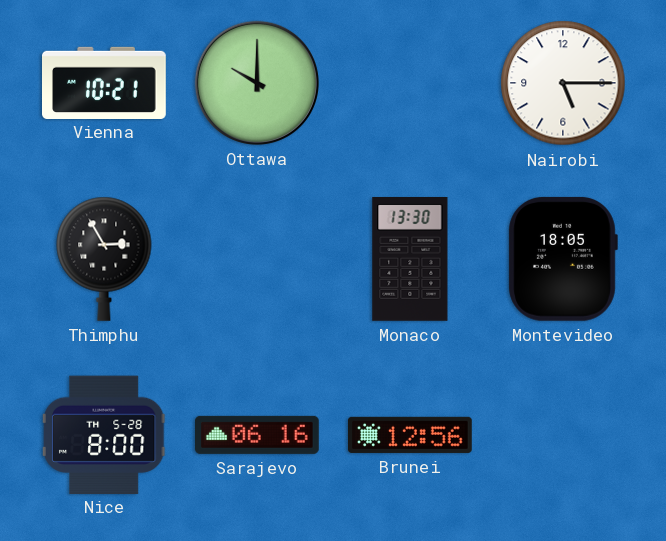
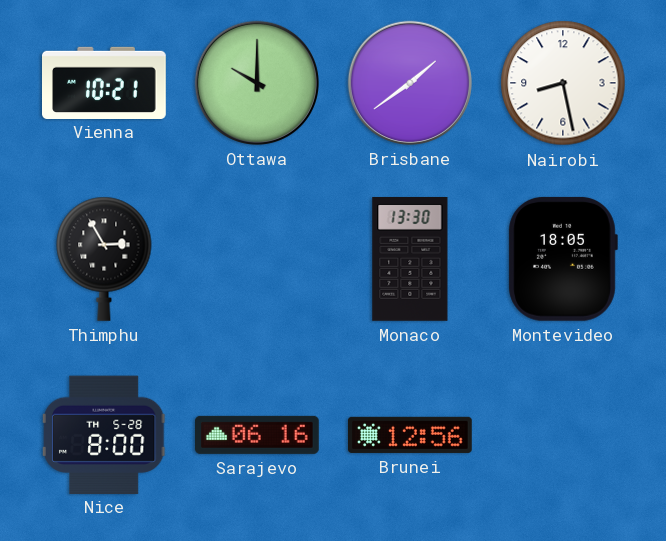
Brisbane: none -> 1:39
Nairobi: 5:15 -> 8:28
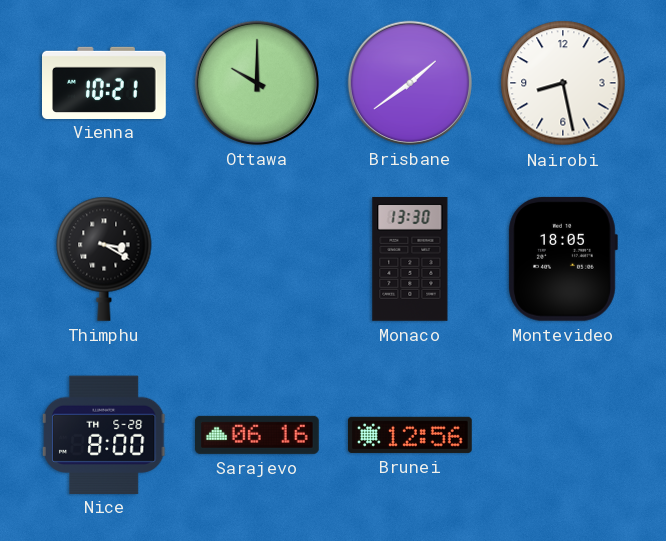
Thimphu: 2:55 -> 3:20
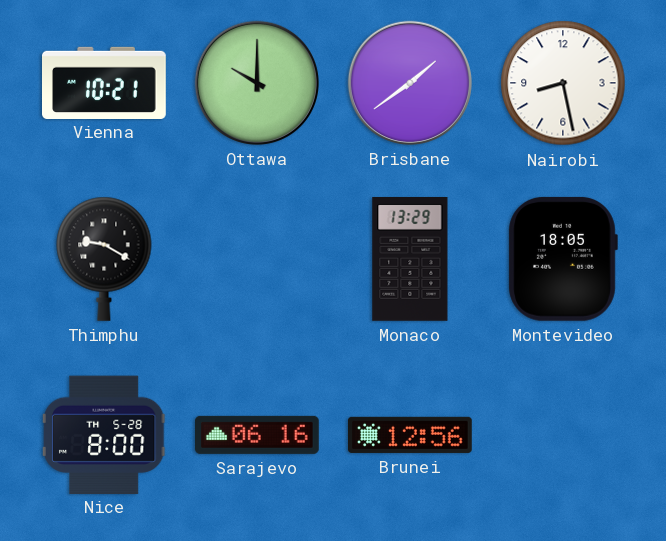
Thimphu: 3:20 -> 9:20
Monaco: 13:30 -> 13:29
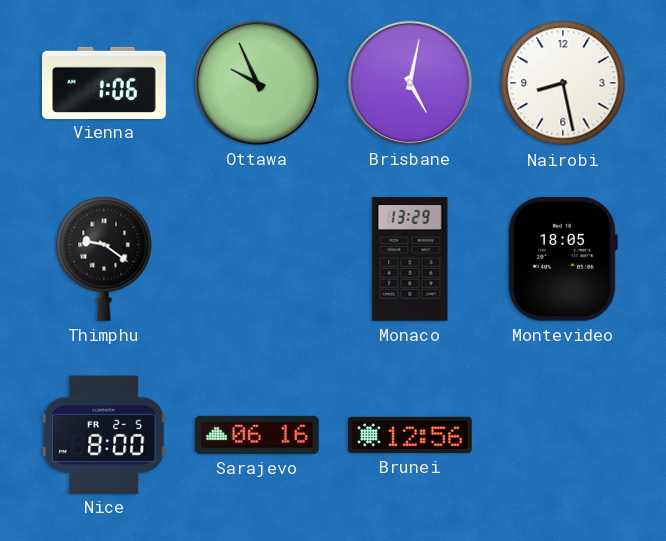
Vienna: 10:21 -> 1:06
Ottawa: 10:00 -> 9:56
Brisbane: 1:39 -> 5:02
Thimphu: 9:20 -> 9:21
Nice date: TH 5-28 -> FR 2-5
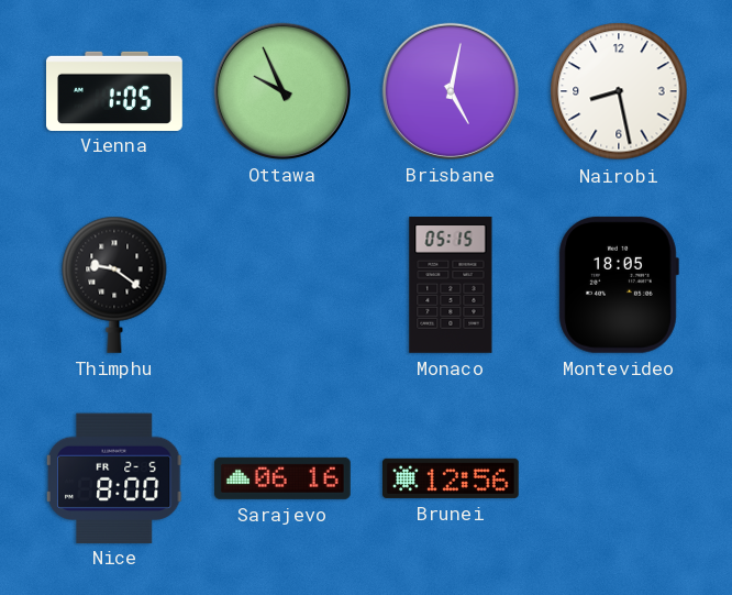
Vienna: 1:06 -> 1:05
Monaco: 13:29 -> 05:15
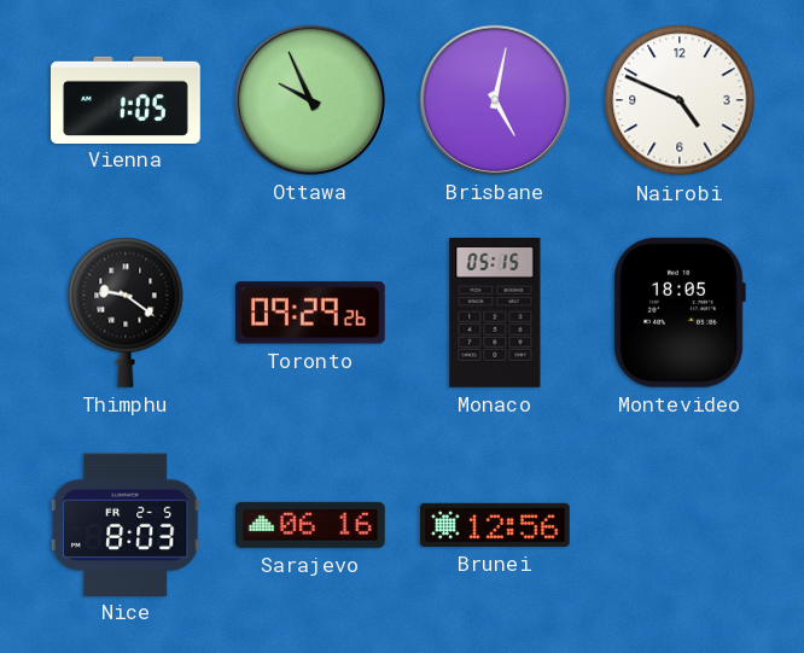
Nairobi: 8:28 -> 4:49
Toronto: none -> 09:29
Nice: 8:00 -> 8:03
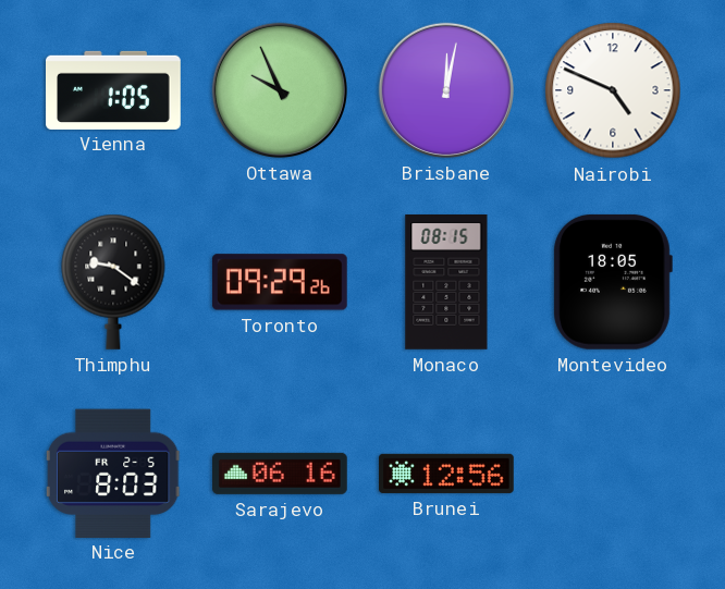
Brisbane: 5:02 -> 12:02
Monaco: 05:15 -> 08:15
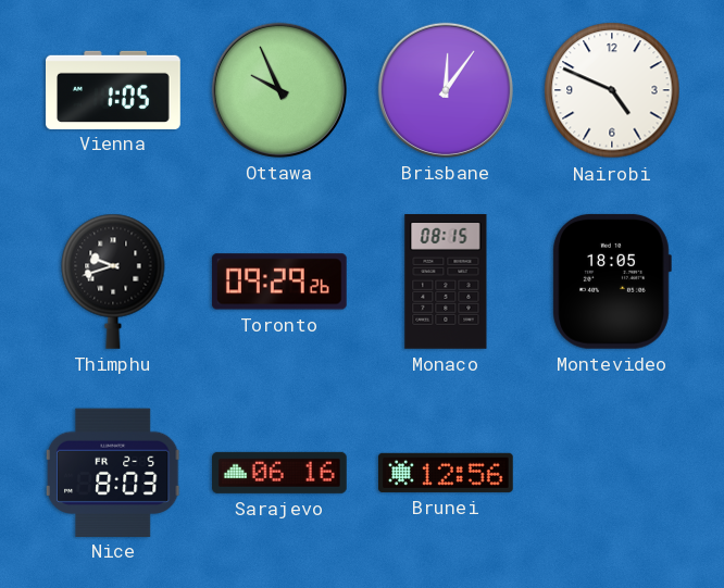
Brisbane: 12:02 -> 12:06
Thimphu: 9:21 -> 9:42
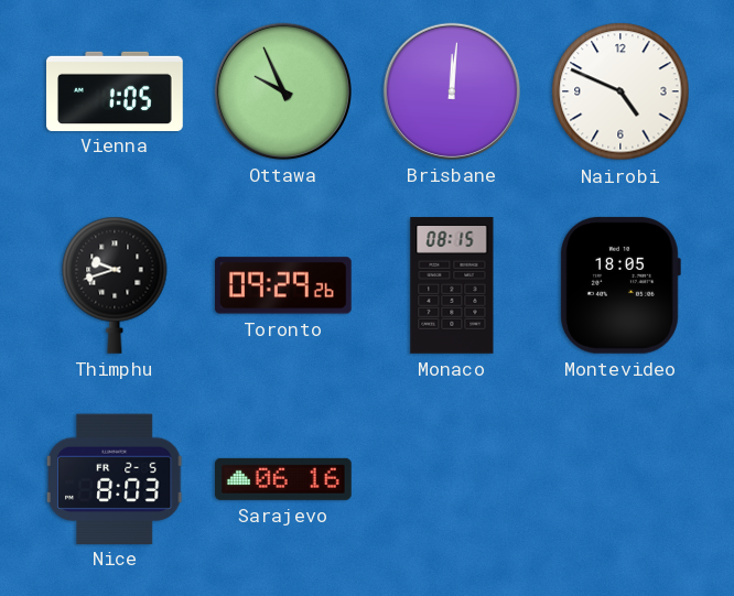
Brisbane: 12:06 -> 12:01
Brunei: 12:56 -> none
